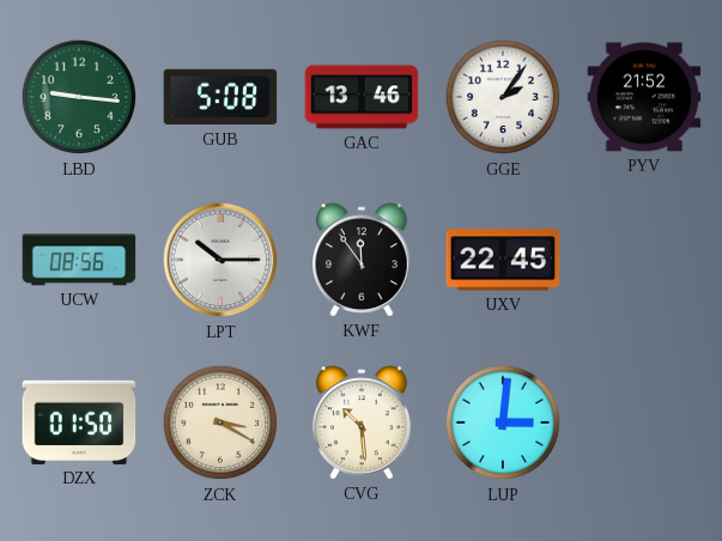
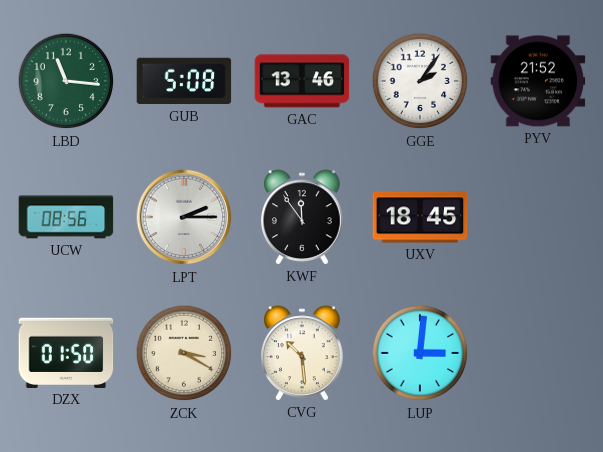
LBD: 9:16 -> 11:16
LPT: 10:15 -> 2:15
UXV: 22:45 -> 18:45
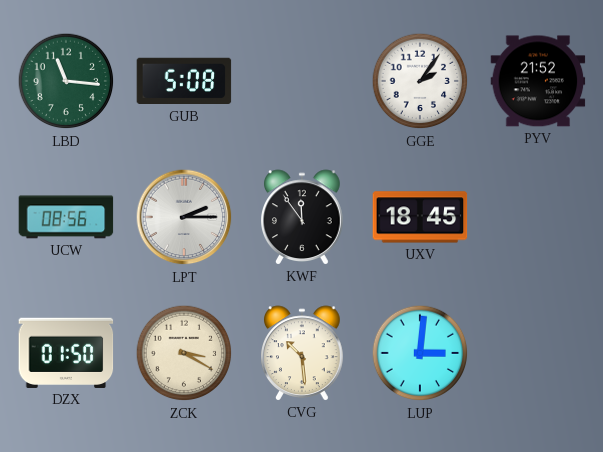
GAC: 13:46 -> none
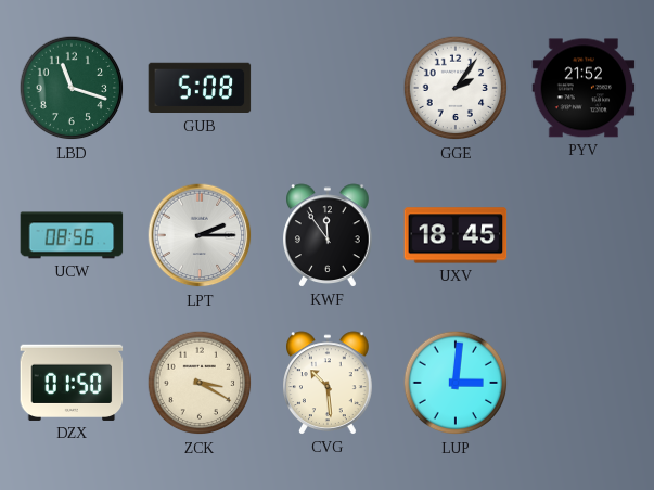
LBD: 11:16 -> 11:18
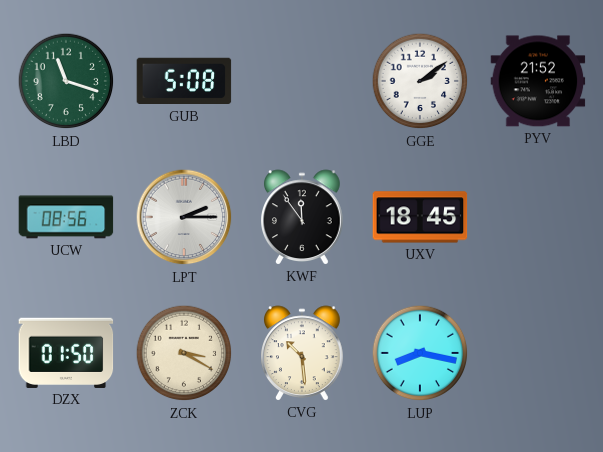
GGE: 2:06 -> 2:09
LUP: 3:01 -> 8:17
